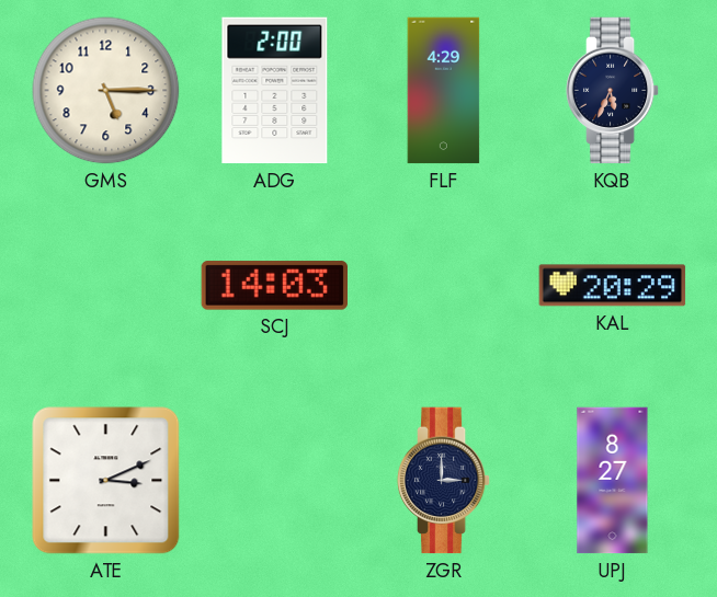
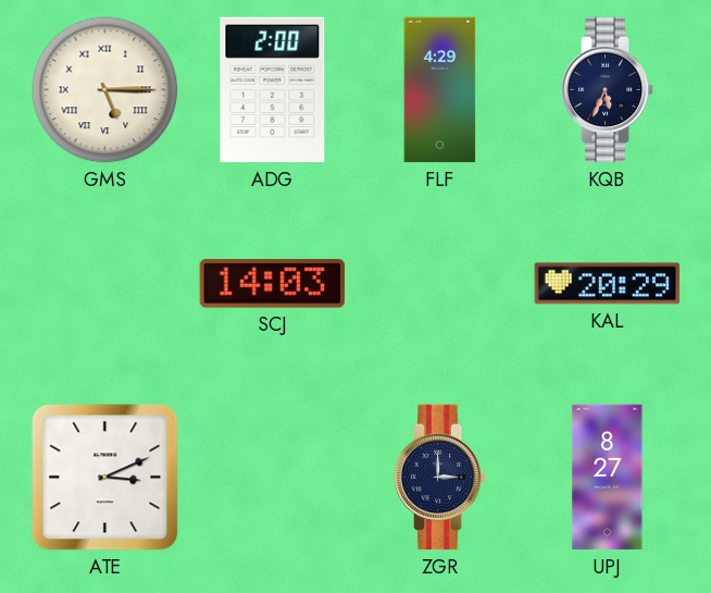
GMS numerals: Arabic -> Roman
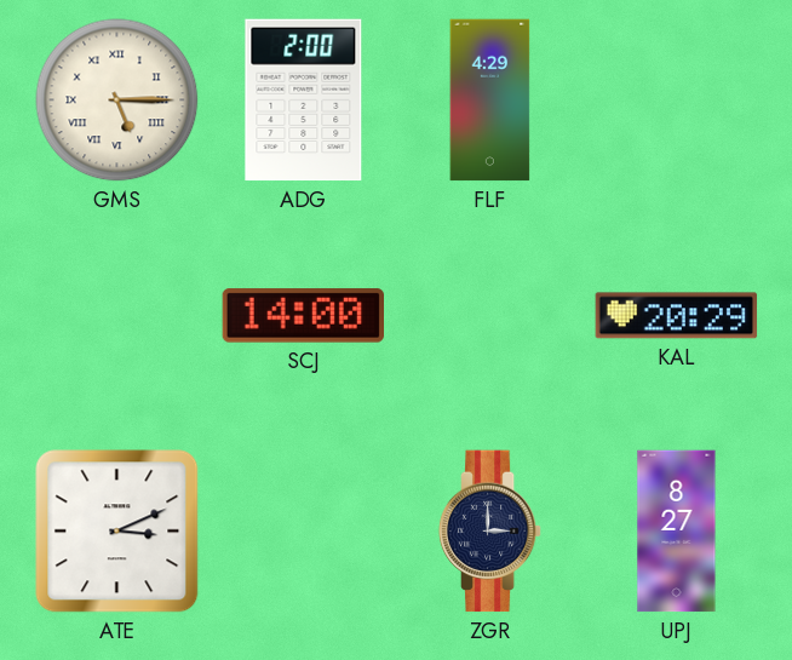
KQB: 5:34 -> none
SCJ: 14:03 -> 14:00
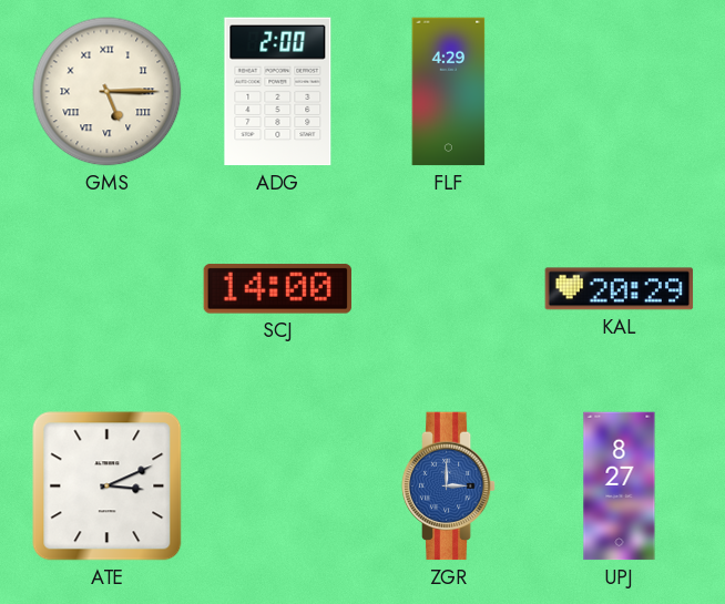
ZGR dial: navy -> blue
